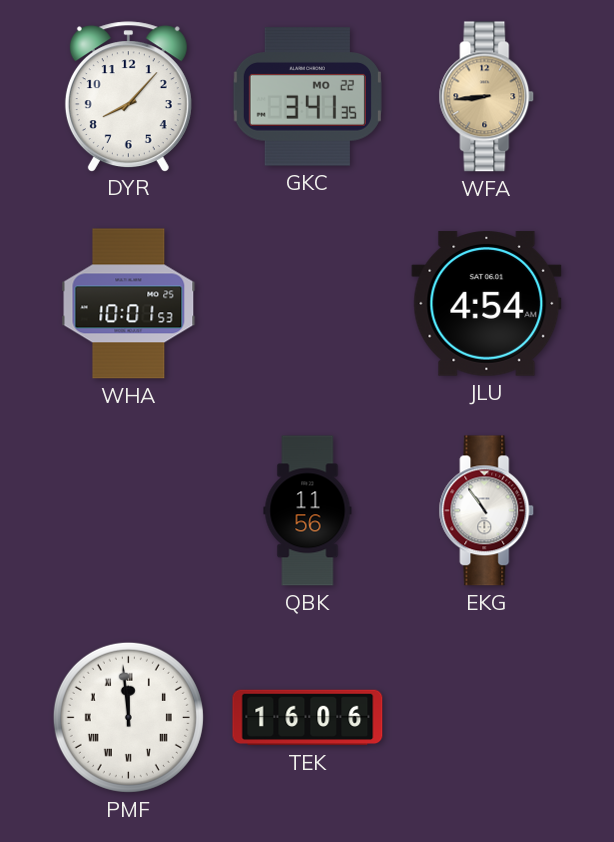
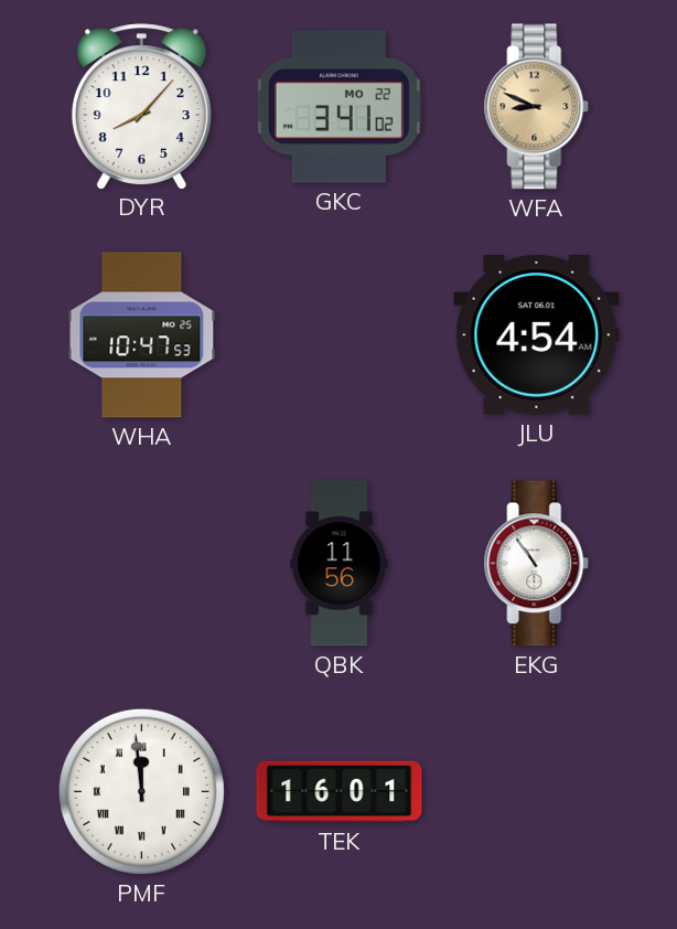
GKC: 3:41:35 -> 3:41:02
WFA: 8:44 -> 8:49
WHA: 10:01 -> 10:47
TEK: 16:06 -> 16:01
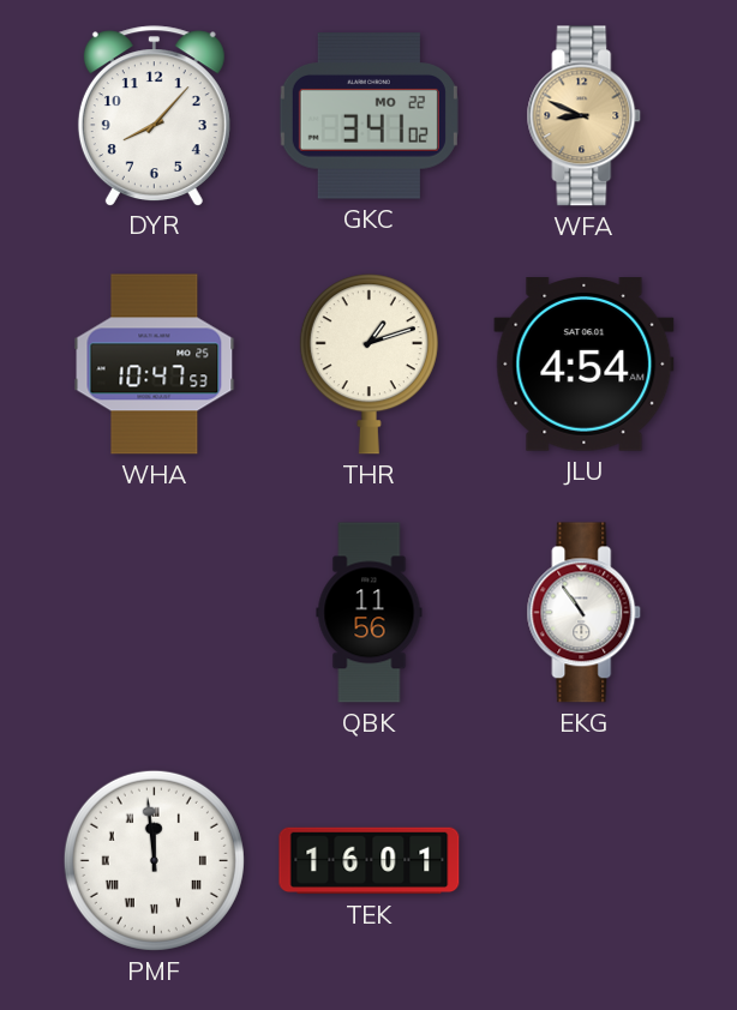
THR: none -> 1:12
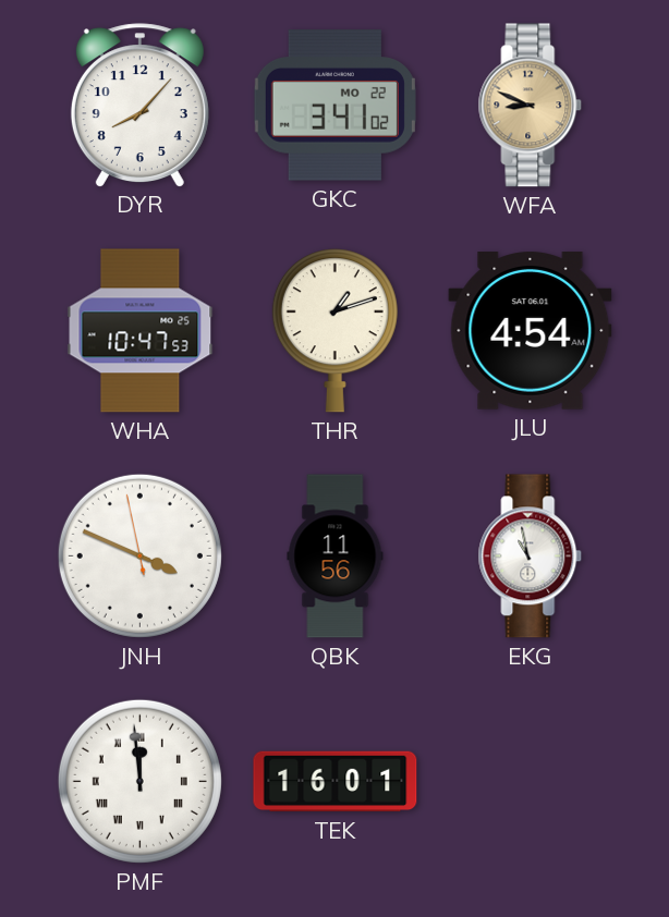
JNH: none -> 3:48
EKG: 10:54 -> 10:58
